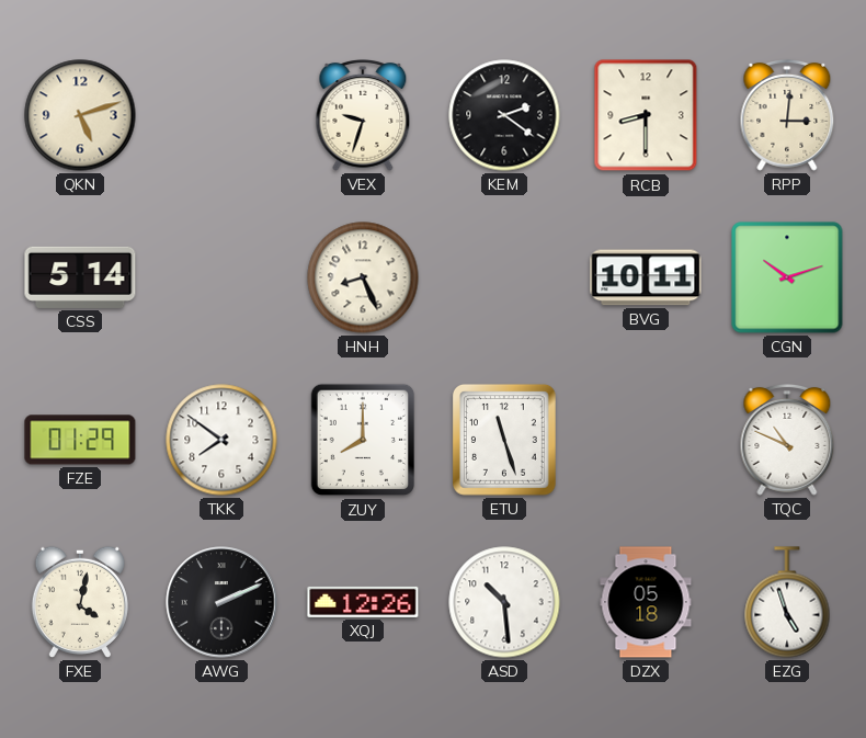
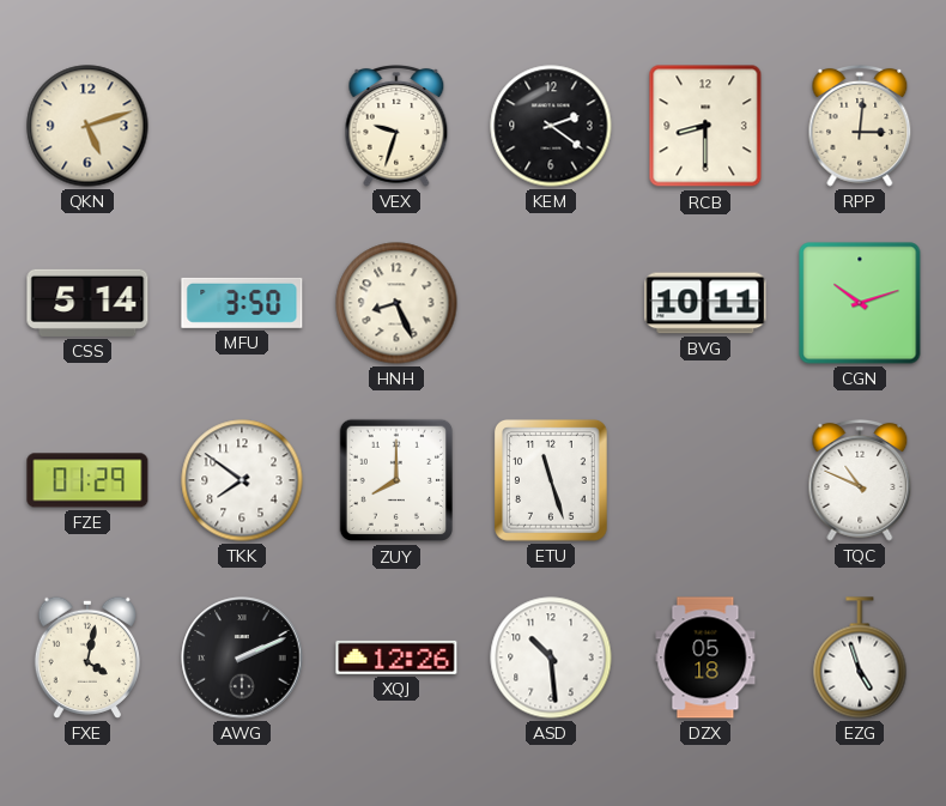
MFU: none -> 3:50
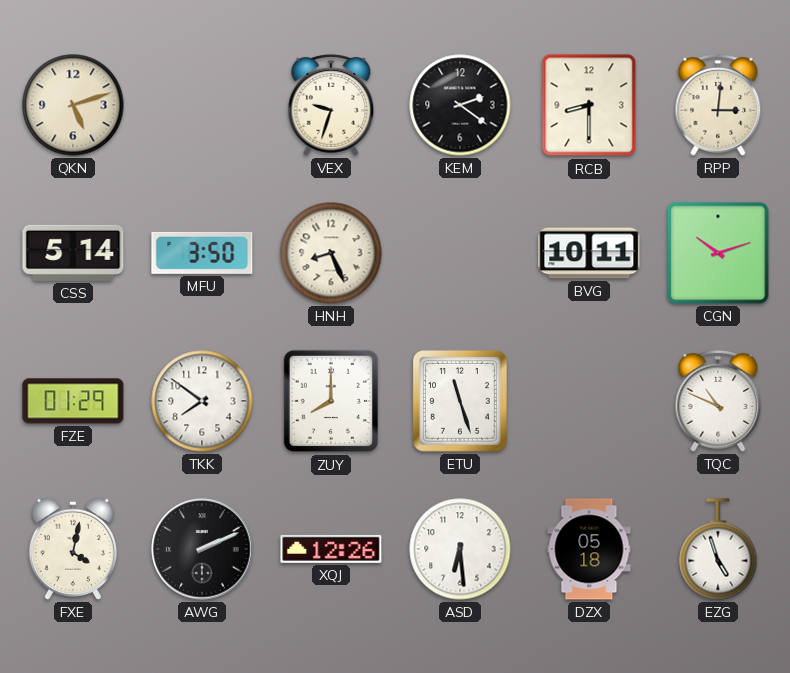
ASD: 10:29 -> 6:29
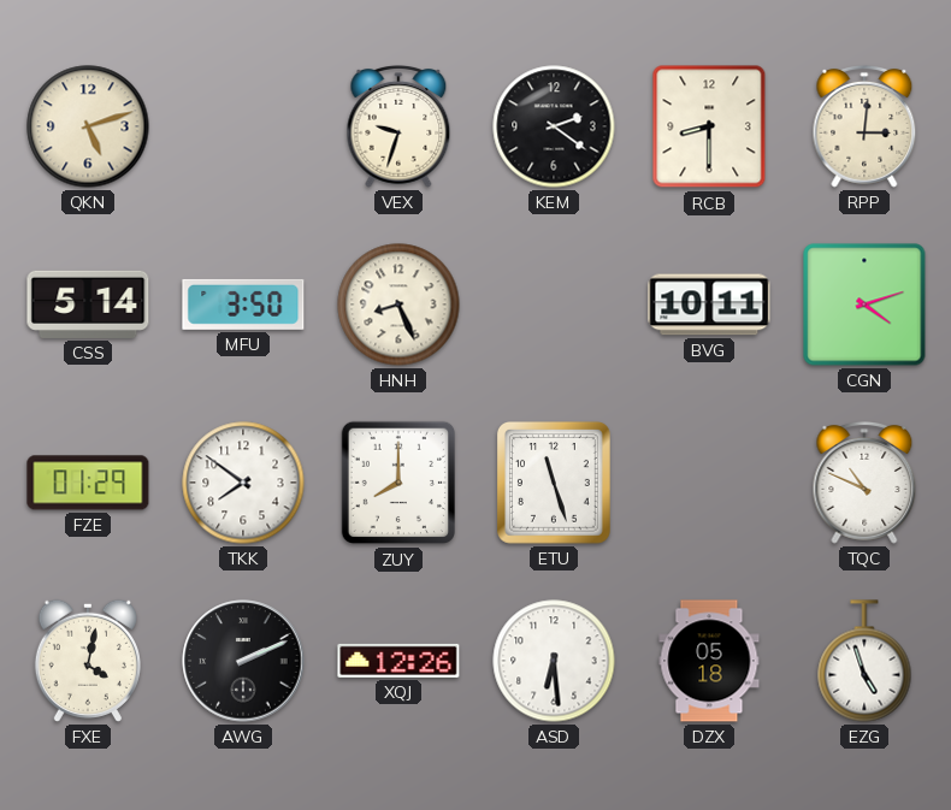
CGN: 10:12 -> 4:12
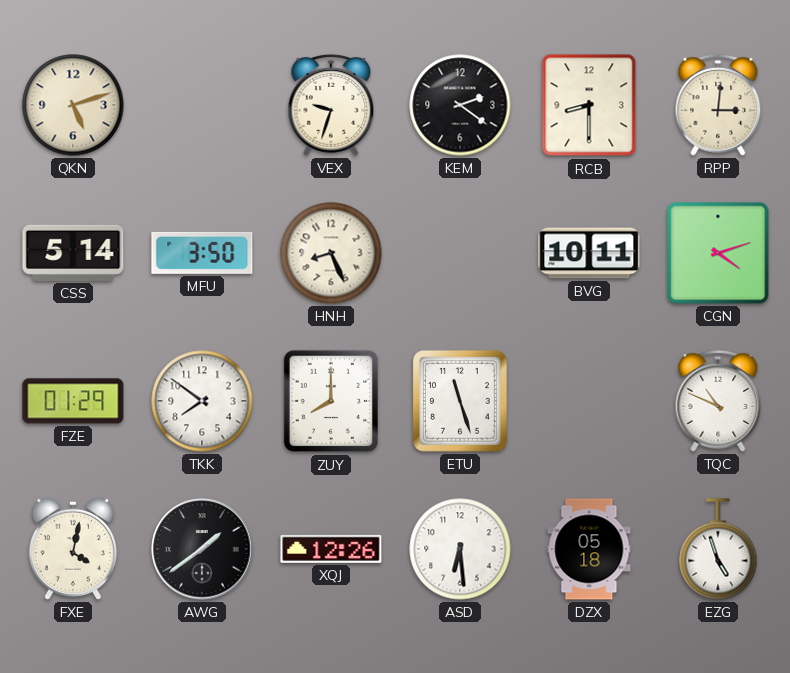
AWG: 2:11 -> 1:39
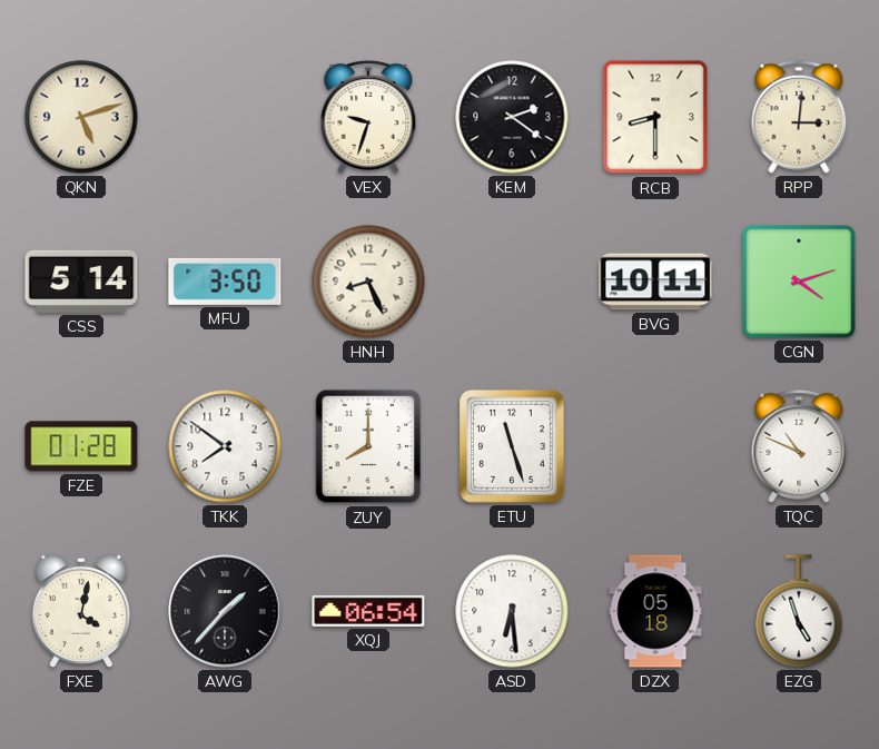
FZE: 01:29 -> 01:28
AWG: 1:39 -> 1:37
XQJ: 12:26 -> 06:54
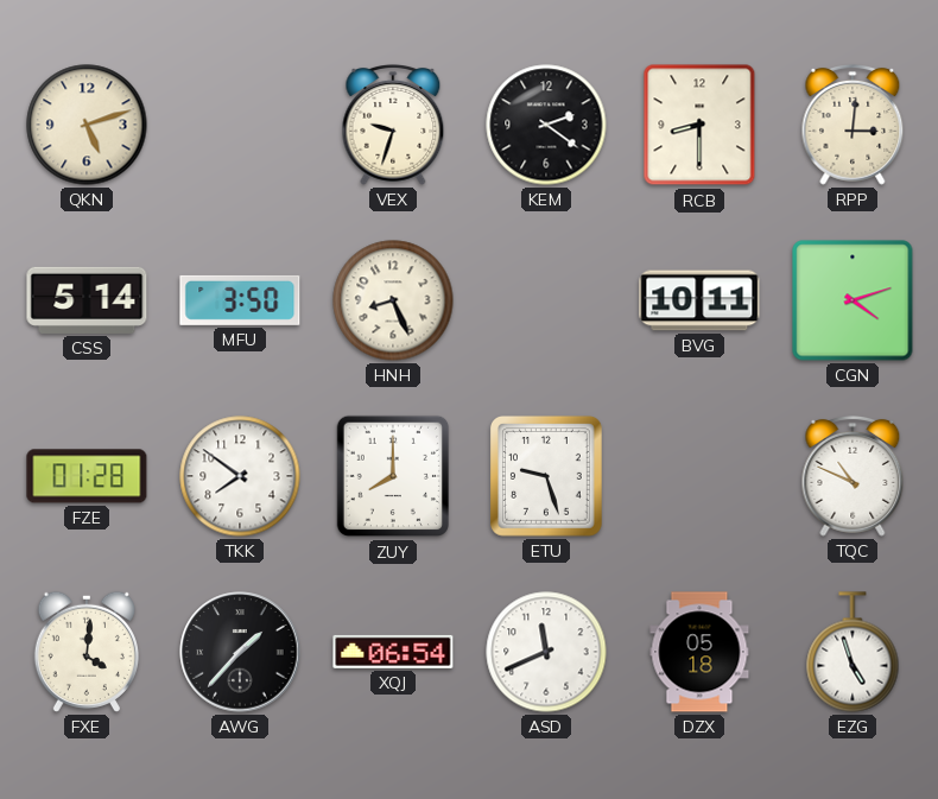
ETU: 11:27 -> 9:27
FXE: 4:02 -> 4:01
ASD: 6:29 -> 11:41
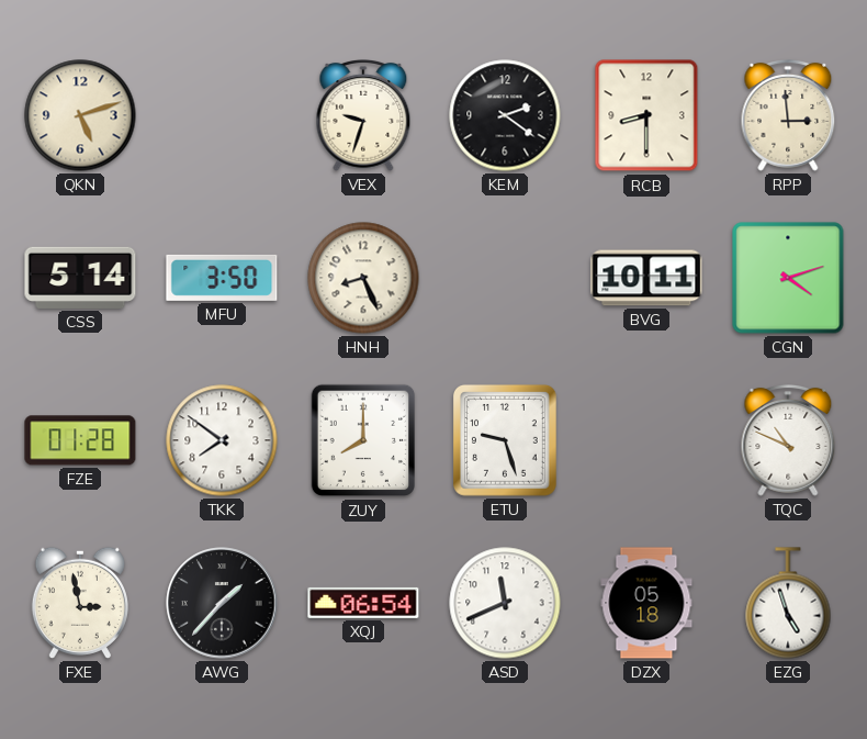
RPP: 3:01 -> 2:59
FXE: 4:01 -> 2:58
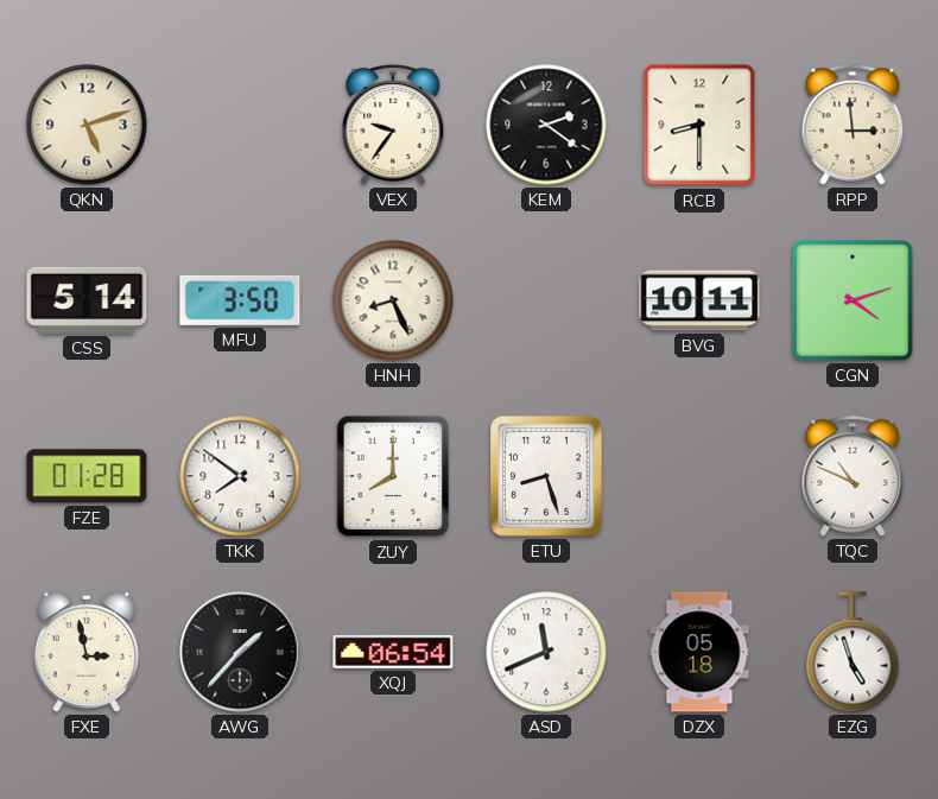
VEX: 9:33 -> 9:36
ETU: 9:27 -> 8:27
